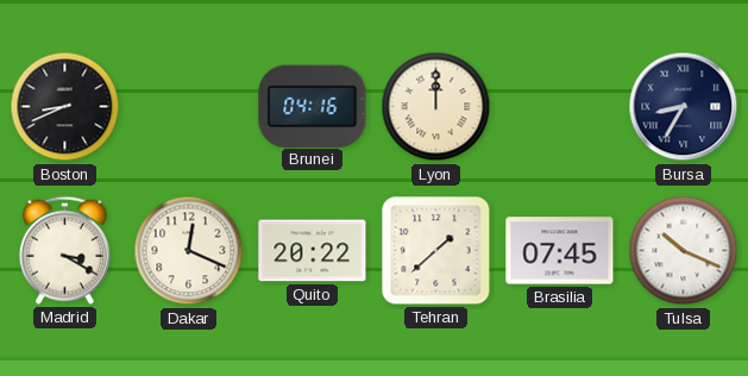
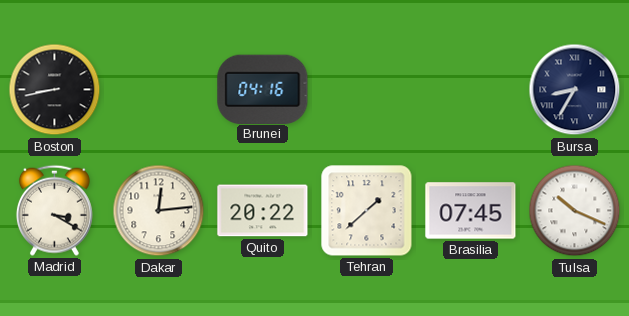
Boston: 8:41 -> 8:43
Lyon: 12:00 -> none
Dakar: 12:19 -> 12:14
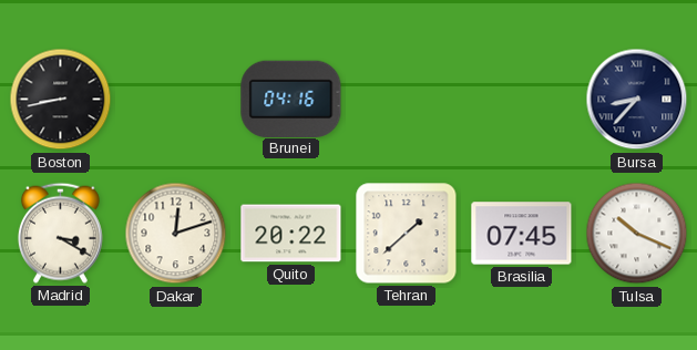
Bursa: 8:35 -> 8:37
Dakar: 12:14 -> 12:12
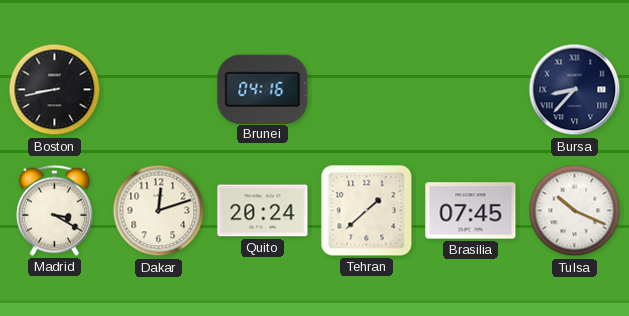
Quito: 20:22 -> 20:24
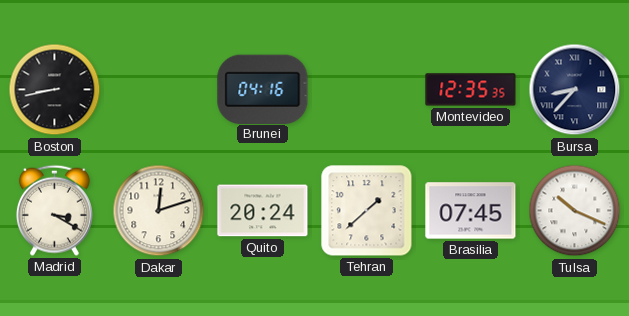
Montevideo: none -> 12:35
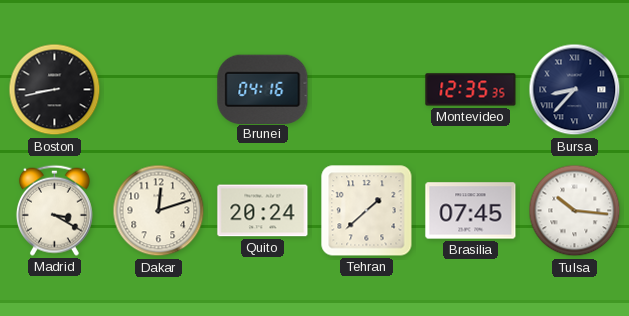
Tulsa: 10:19 -> 10:16
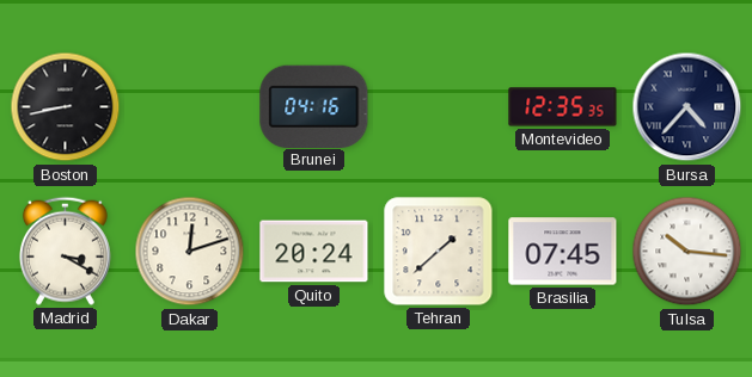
Bursa: 8:37 -> 4:37
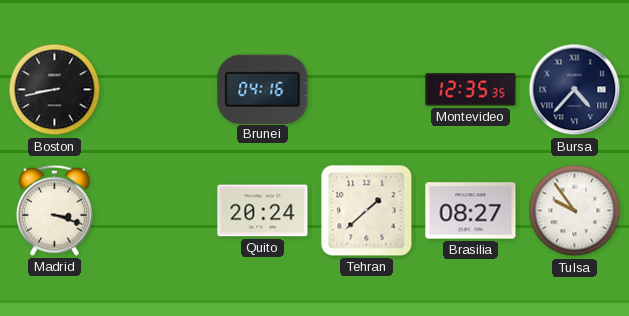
Madrid: 3:20 -> 3:18
Dakar: 12:12 -> none
Brasilia: 07:45 -> 08:27
Tulsa: 10:16 -> 9:54
